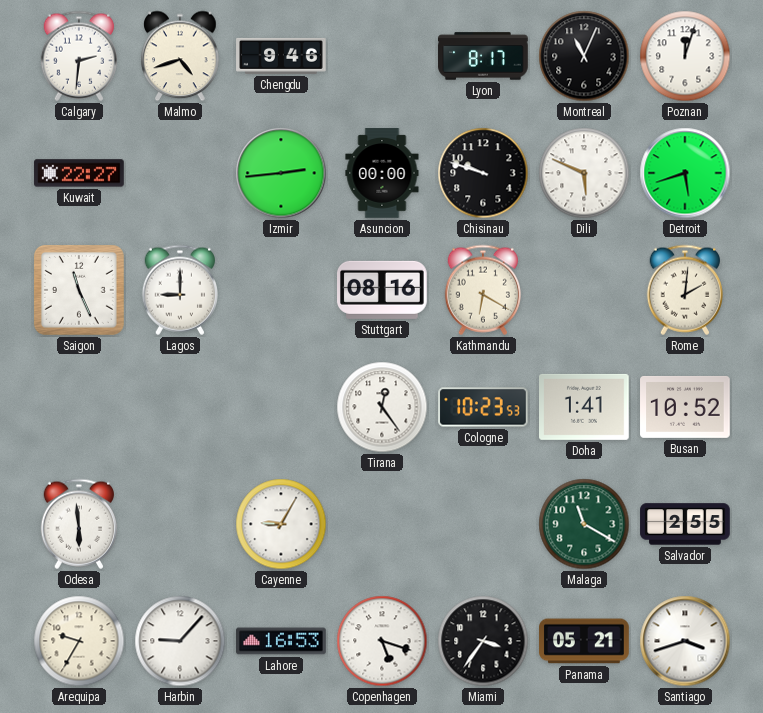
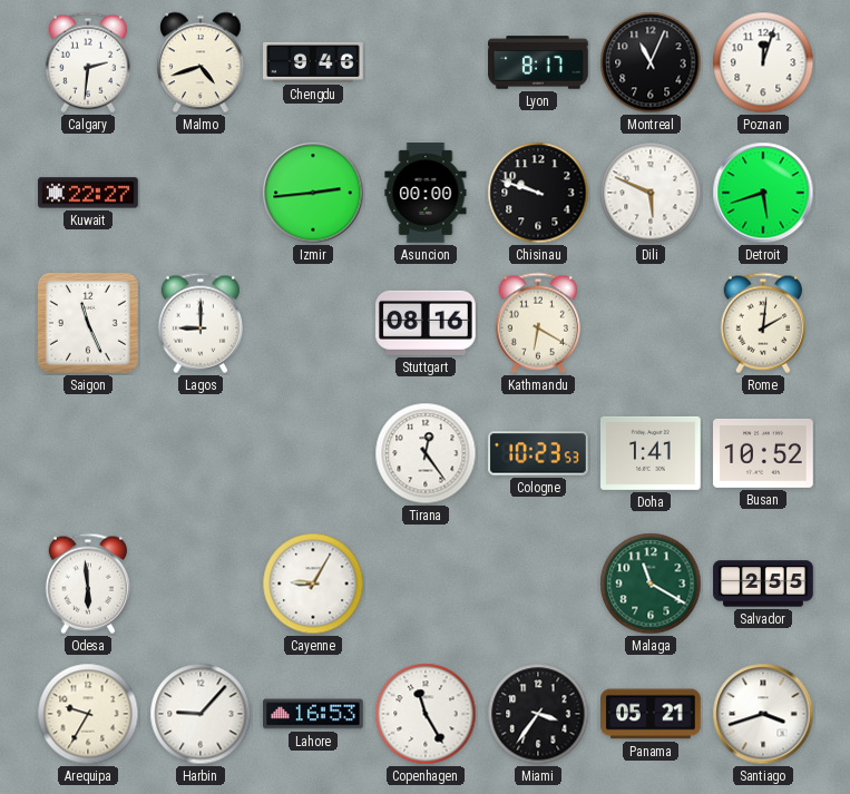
Copenhagen: 5:18 -> 11:25
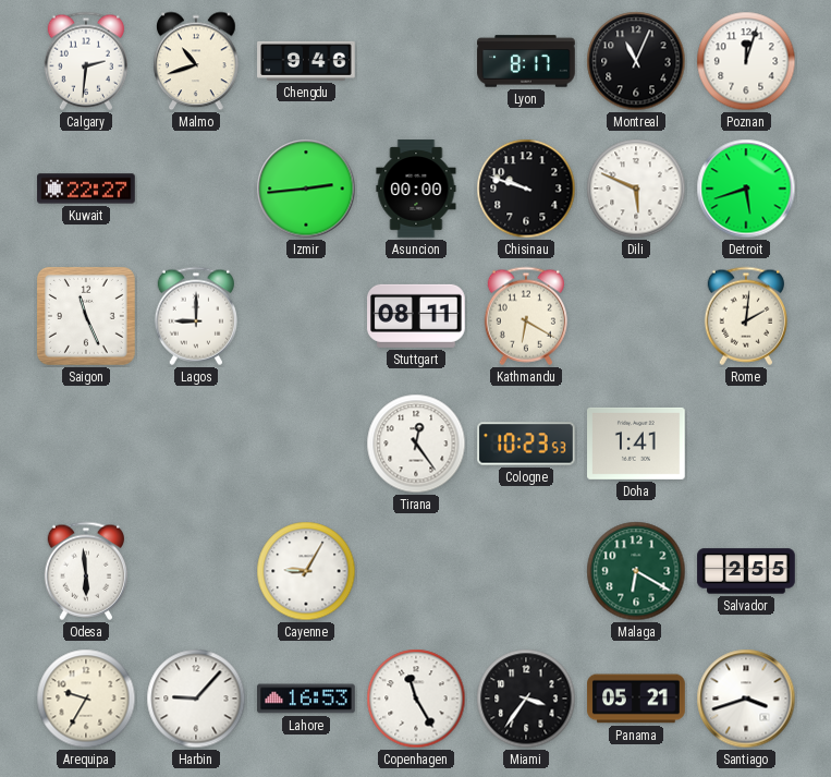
Malmo: 4:42 -> 10:42
Stuttgart: 08:16 -> 08:11
Busan: 10:52 -> none
Malaga: 11:20 -> 6:20
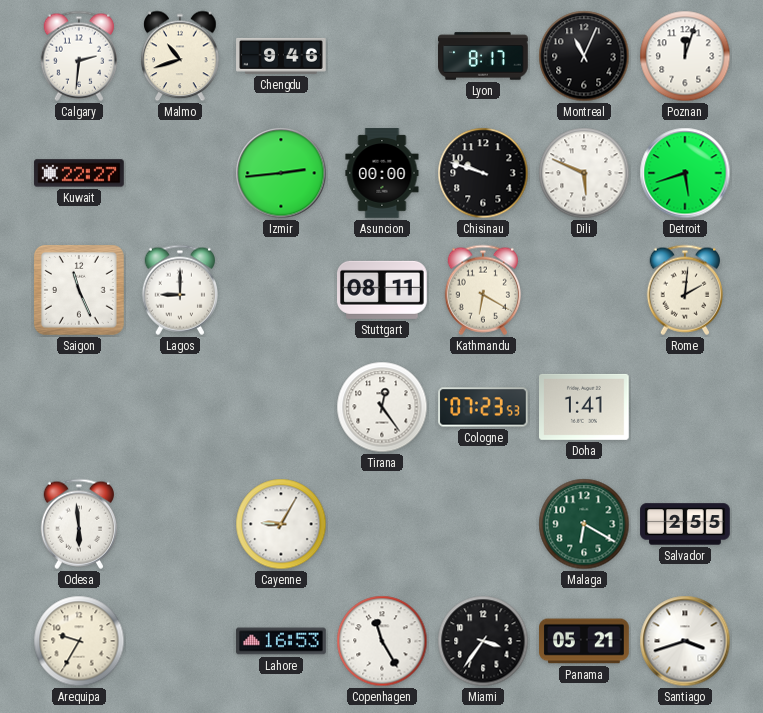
Cologne: 10:23 -> 07:23
Harbin: 9:07 -> none
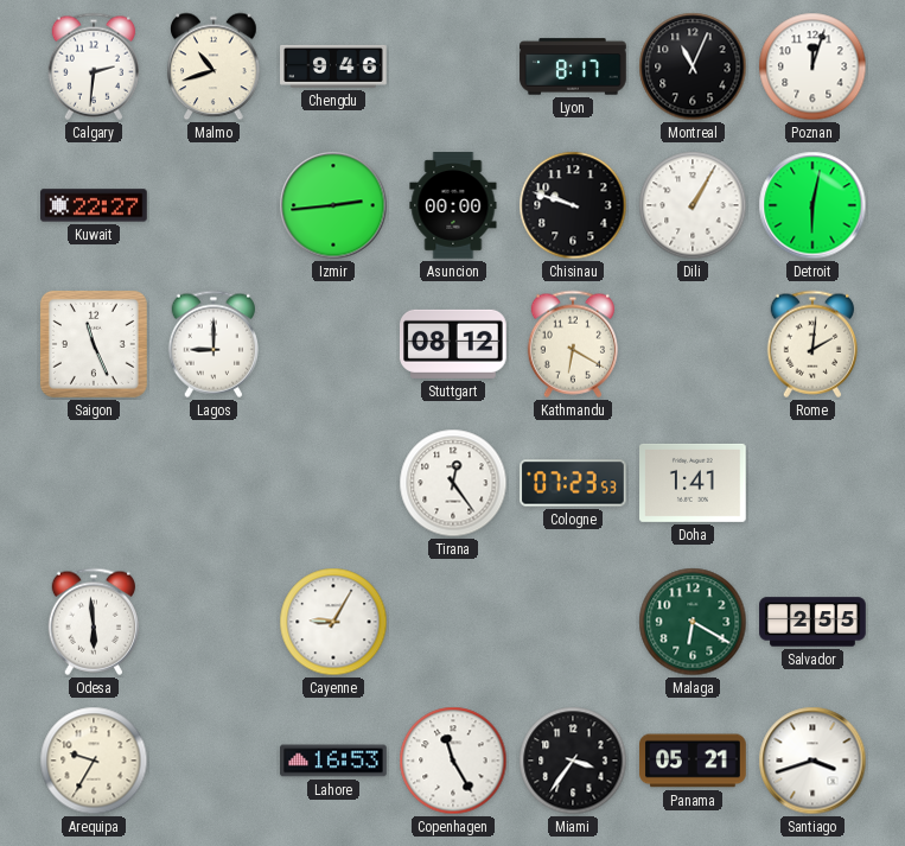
Dili: 5:49 -> 1:05
Detroit: 5:42 -> 6:02
Stuttgart: 08:11 -> 08:12
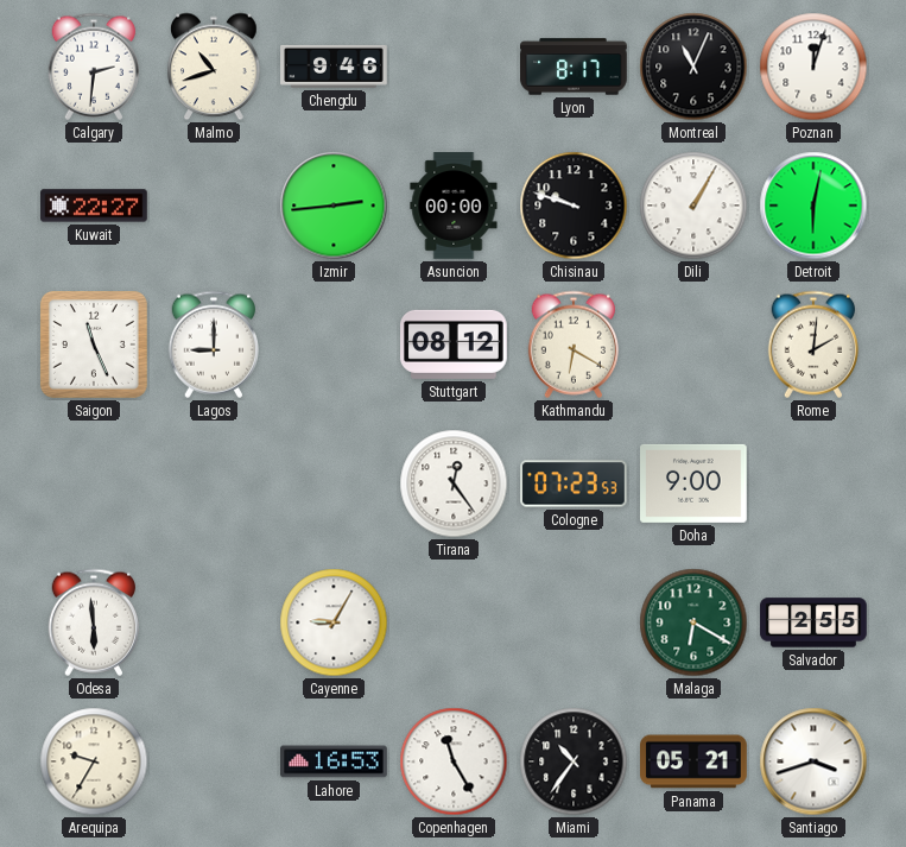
Doha: 1:41 -> 9:00
Miami: 3:36 -> 10:36
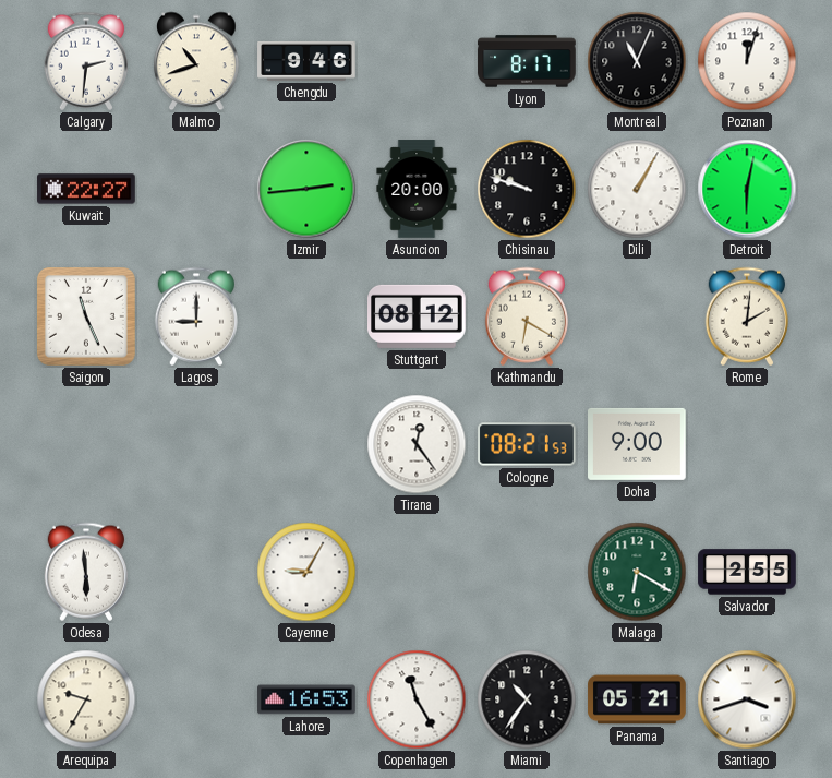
Asuncion: 00:00 -> 20:00
Cologne: 07:23 -> 08:21
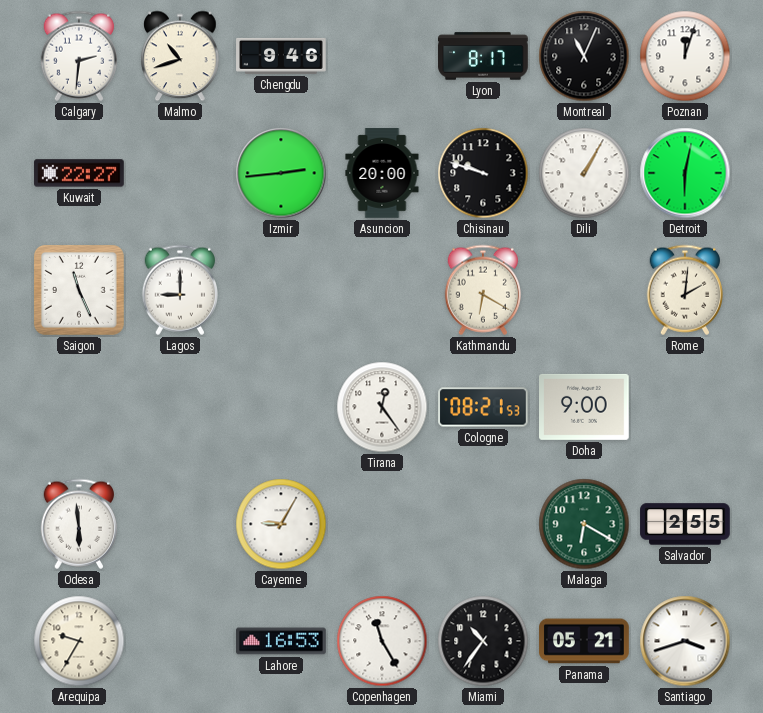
Stuttgart: 08:12 -> none
